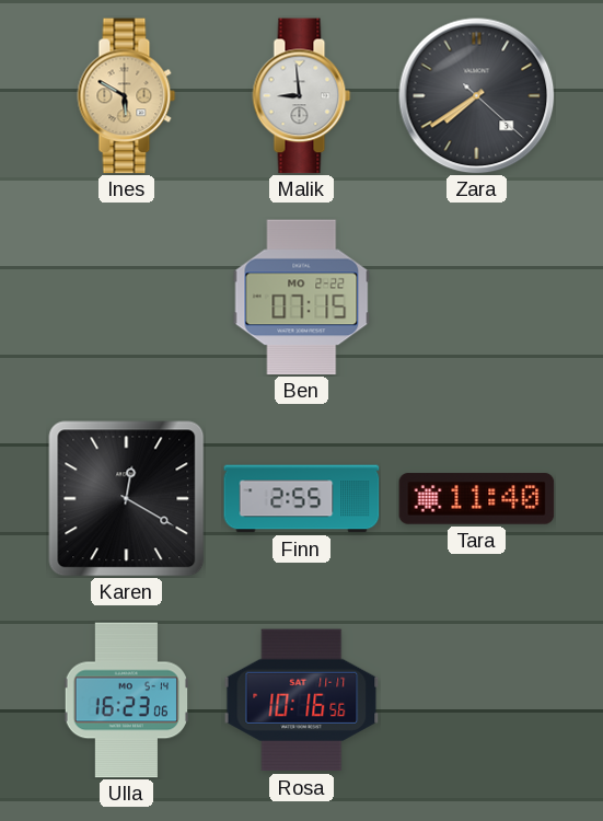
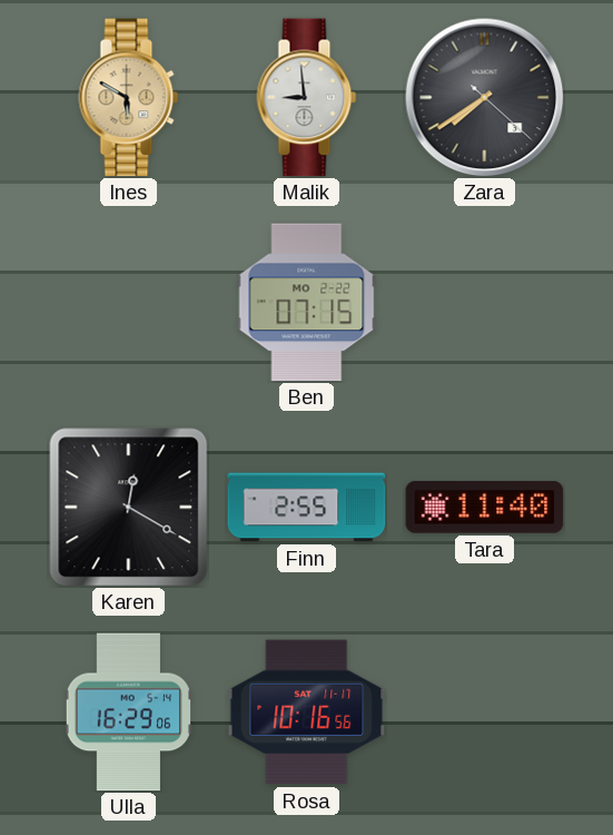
Ulla: 16:23 -> 16:29
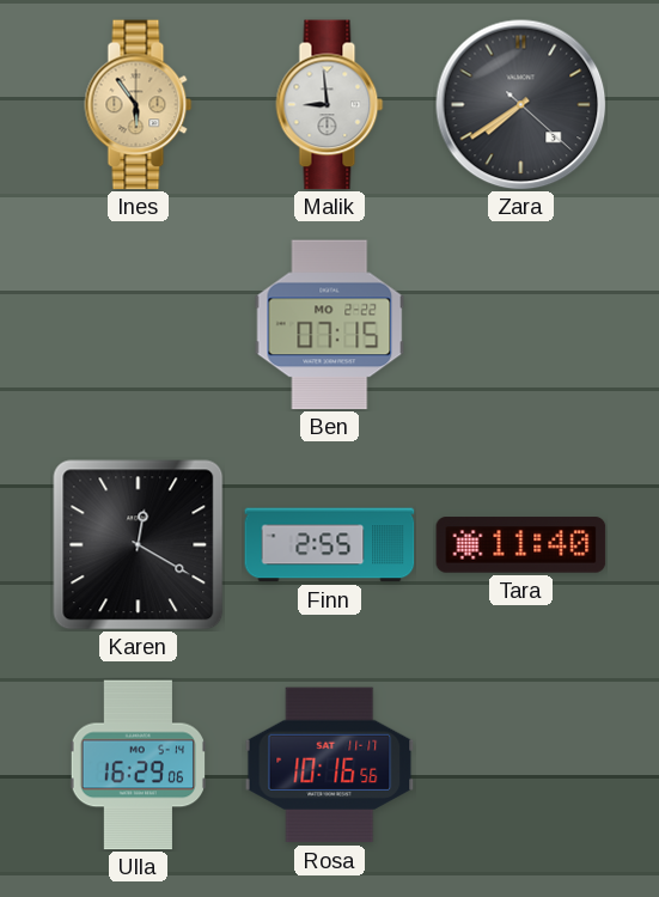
Ines: 5:50 -> 5:54
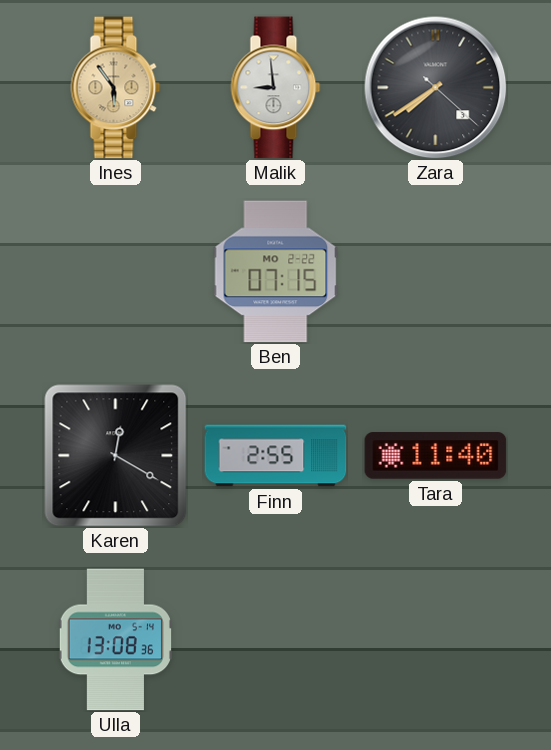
Ulla: 16:29 -> 13:08
Rosa: 10:16 -> none
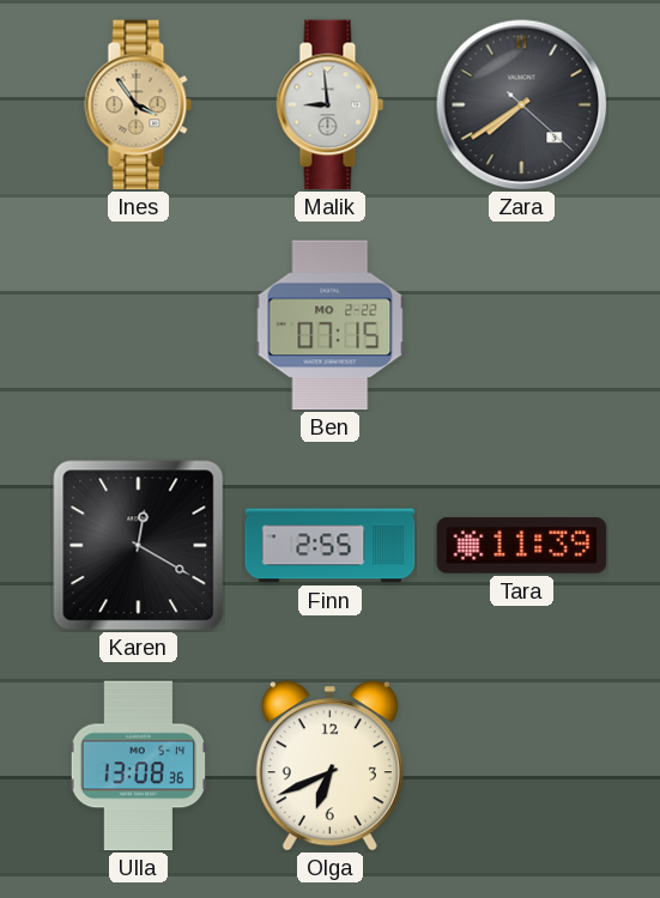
Ines: 5:54 -> 3:54
Tara: 11:40 -> 11:39
Olga: none -> 6:41
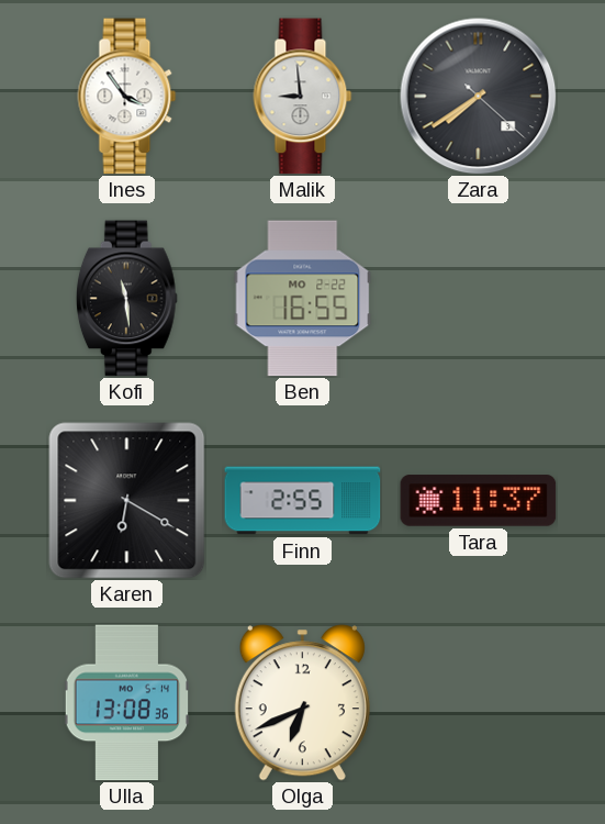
Ines dial: champagne -> white
Kofi: none -> 11:29
Ben: 07:15 -> 16:55
Karen: 12:20 -> 6:20
Tara: 11:39 -> 11:37
